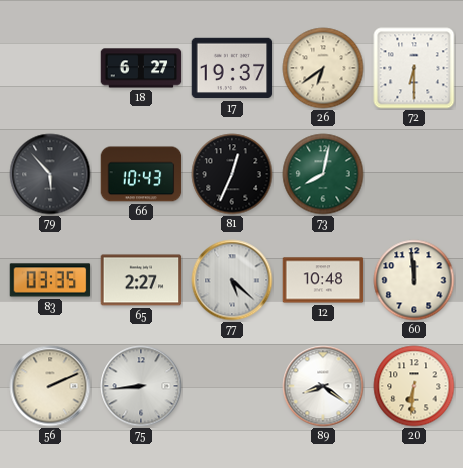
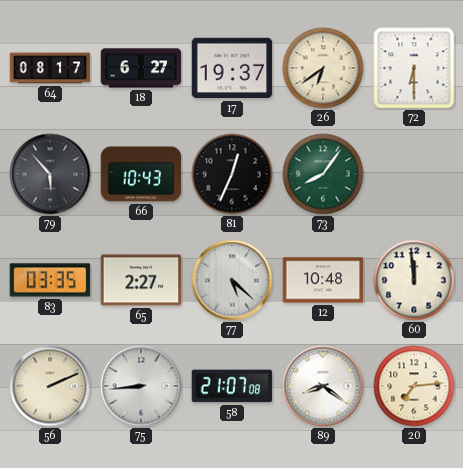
64: none -> 08:17
73: 8:02 -> 8:06
58: none -> 21:07
20: 6:31 -> 7:14
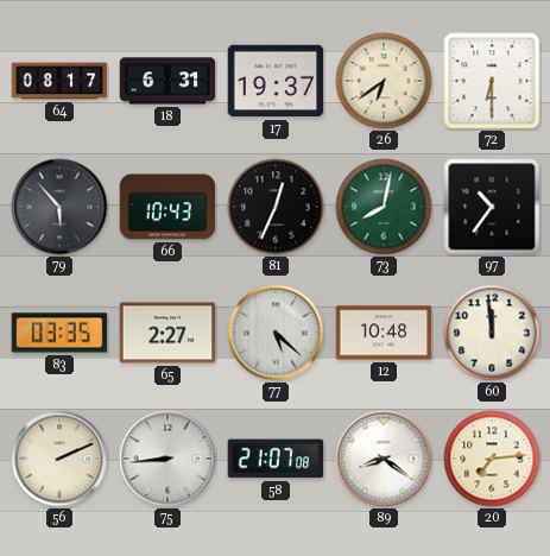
18: 6:27 -> 6:31
73: 8:06 -> 8:02
97: none -> 10:36
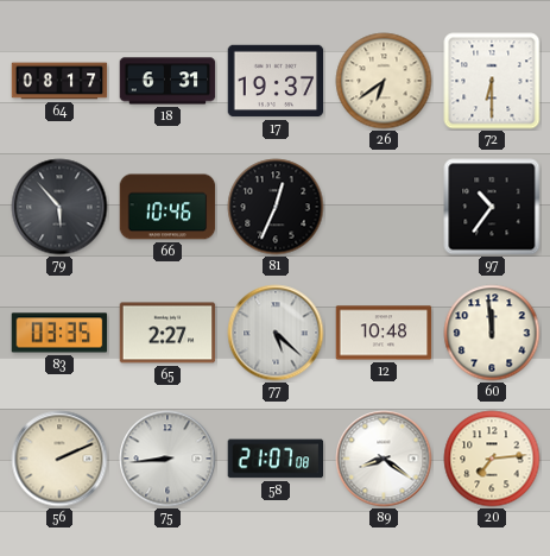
66: 10:43 -> 10:46
73: 8:02 -> none
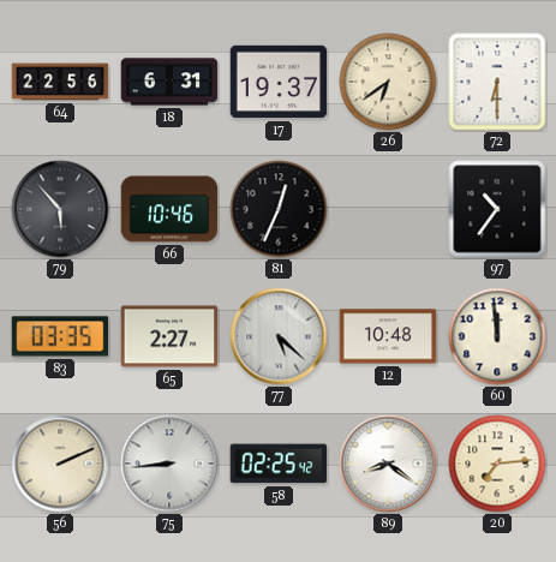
64: 08:17 -> 22:56
58: 21:07 -> 02:25
